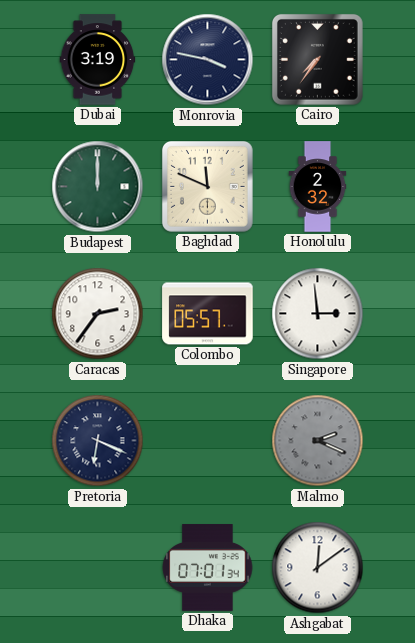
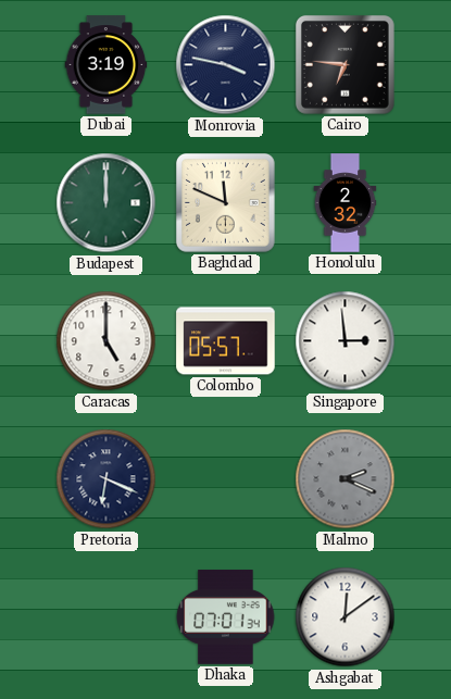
Cairo: 7:36 -> 6:46
Caracas: 2:36 -> 5:00
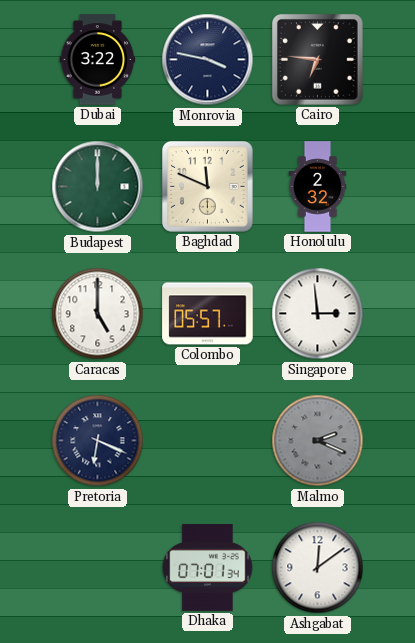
Dubai: 3:19 -> 3:22
